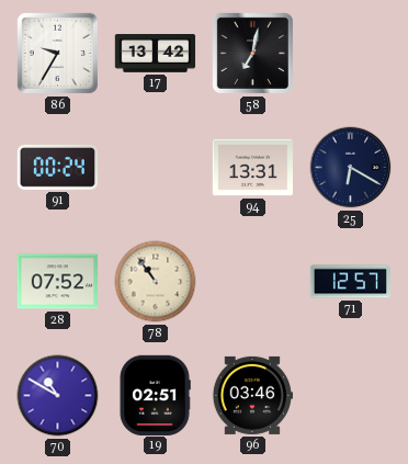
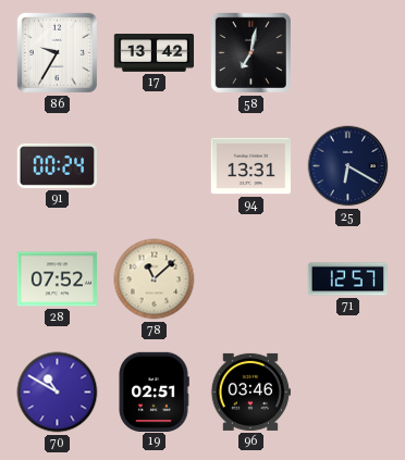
78: 10:54 -> 11:08
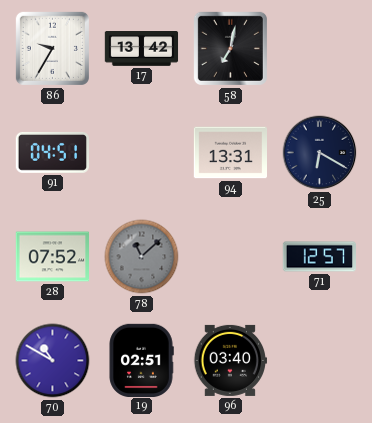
91: 00:24 -> 04:51
78 dial: cream -> grey
96: 03:46 -> 03:40
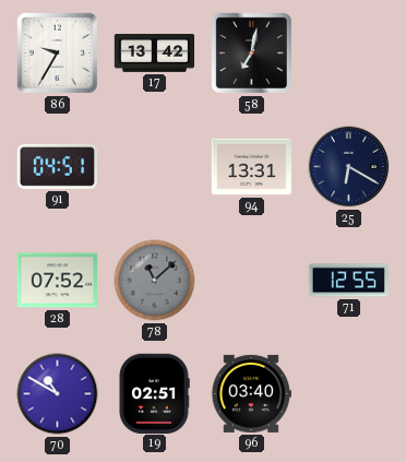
71: 12:57 -> 12:55
